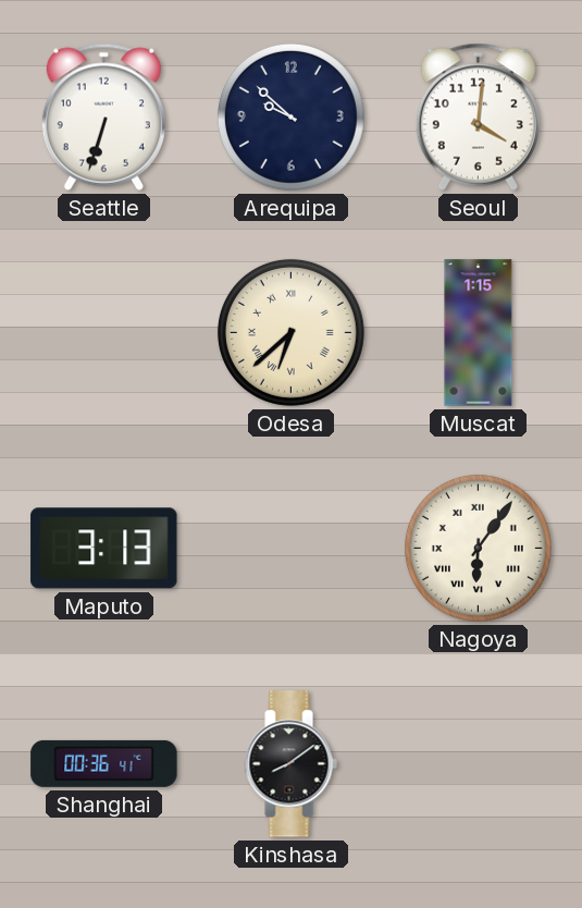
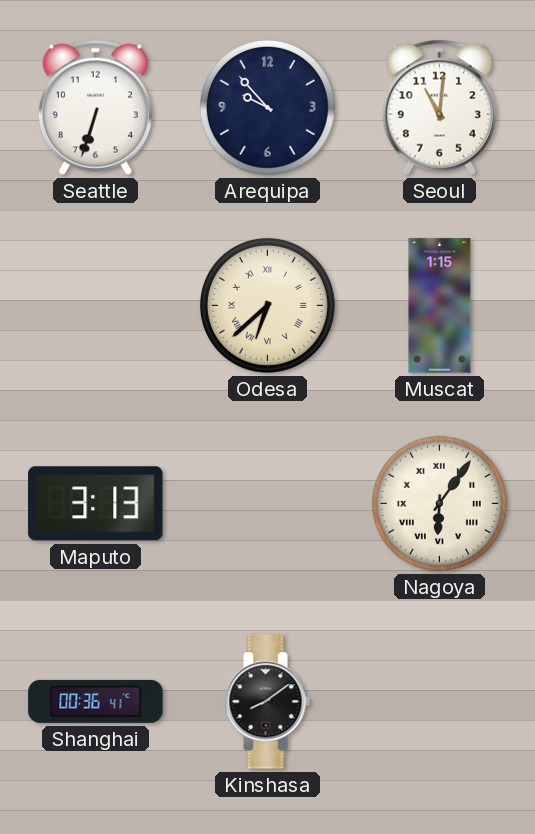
Arequipa: 9:52 -> 9:53
Seoul: 4:01 -> 11:01
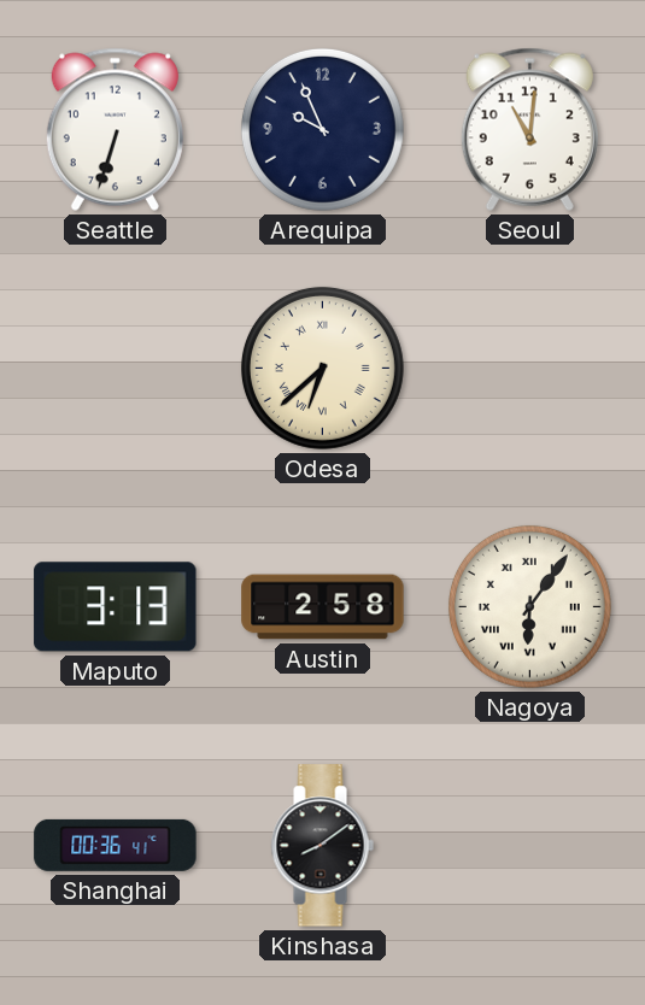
Arequipa: 9:53 -> 9:56
Muscat: 1:15 -> none
Austin: none -> 2:58
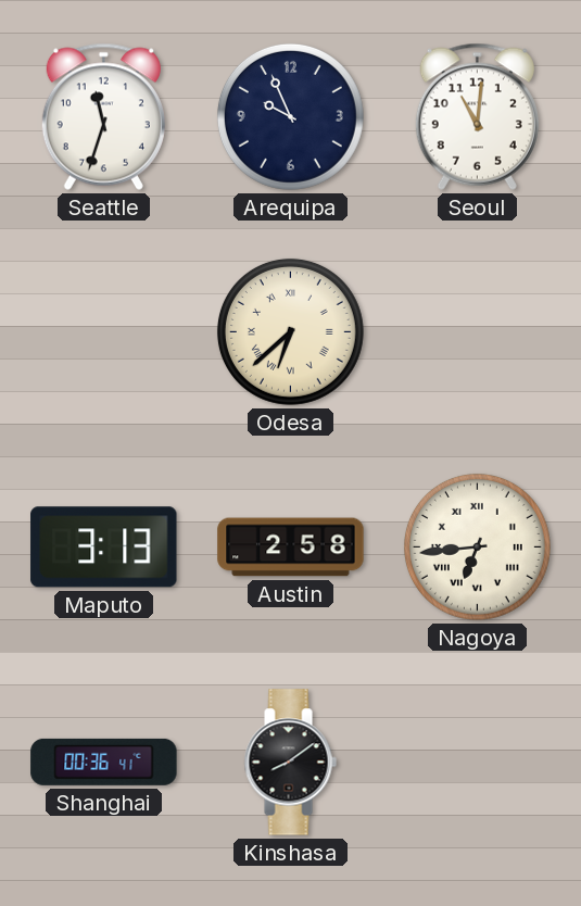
Seattle: 6:33 -> 11:33
Nagoya: 6:06 -> 6:44
